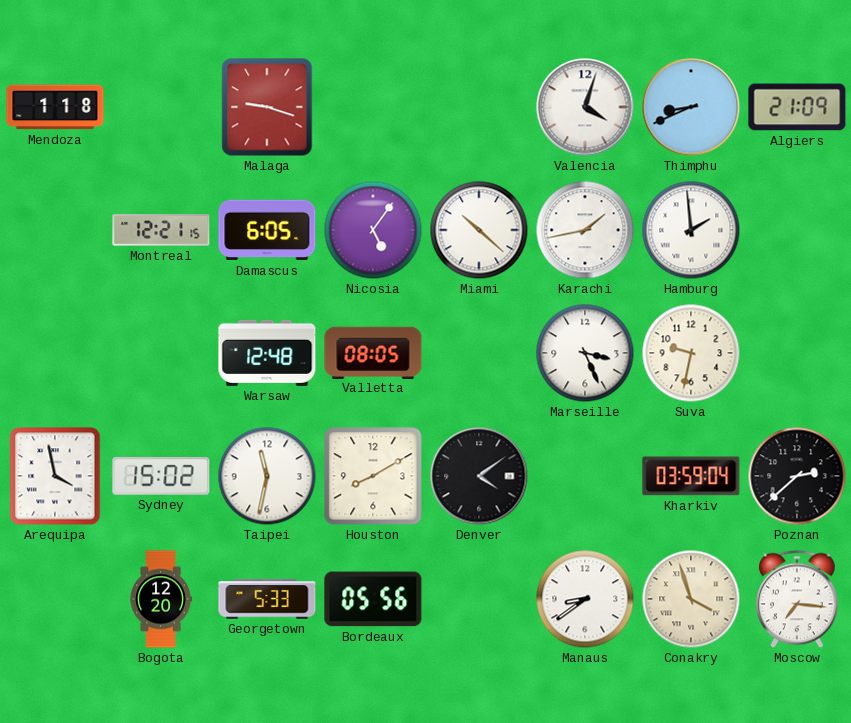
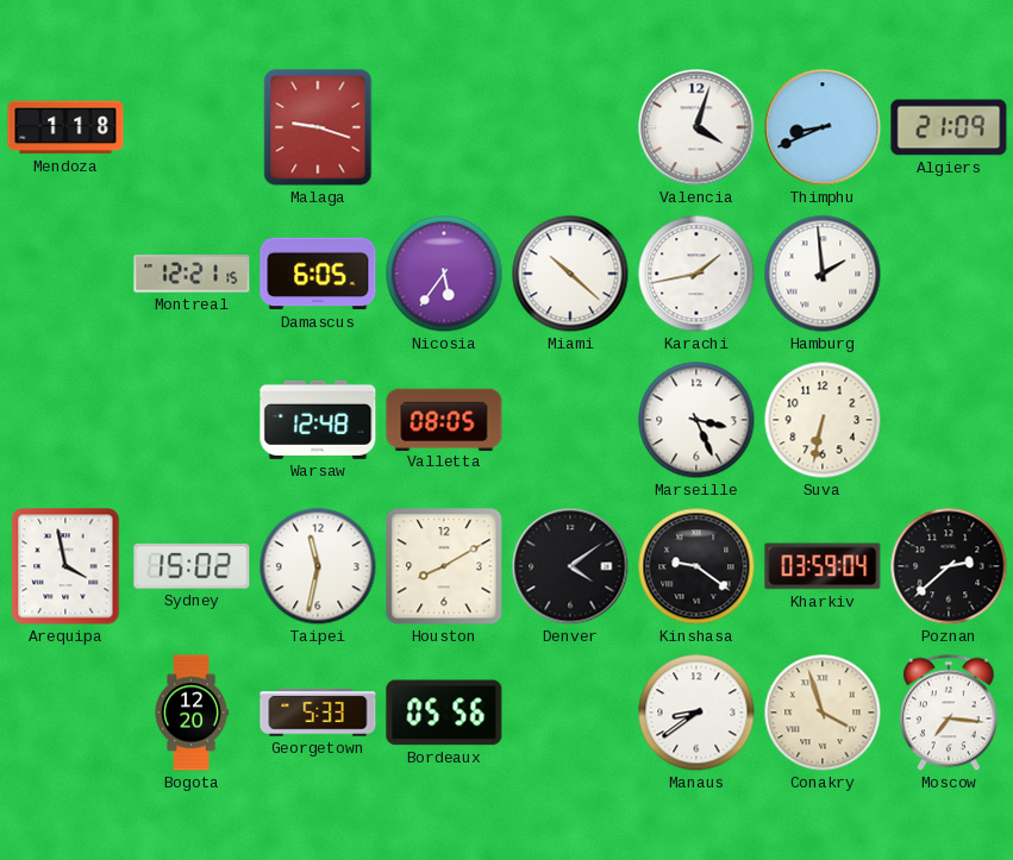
Nicosia: 5:06 -> 5:36
Suva: 9:32 -> 6:32
Kinshasa: none -> 9:21
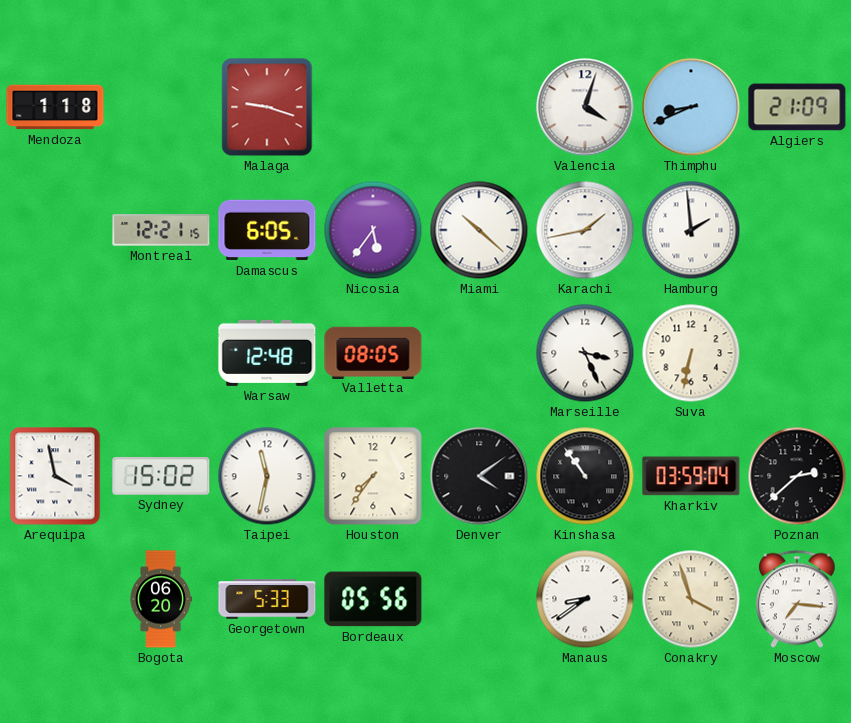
Houston: 8:10 -> 7:36
Kinshasa: 9:21 -> 10:54
Bogota: 12:20 -> 06:20
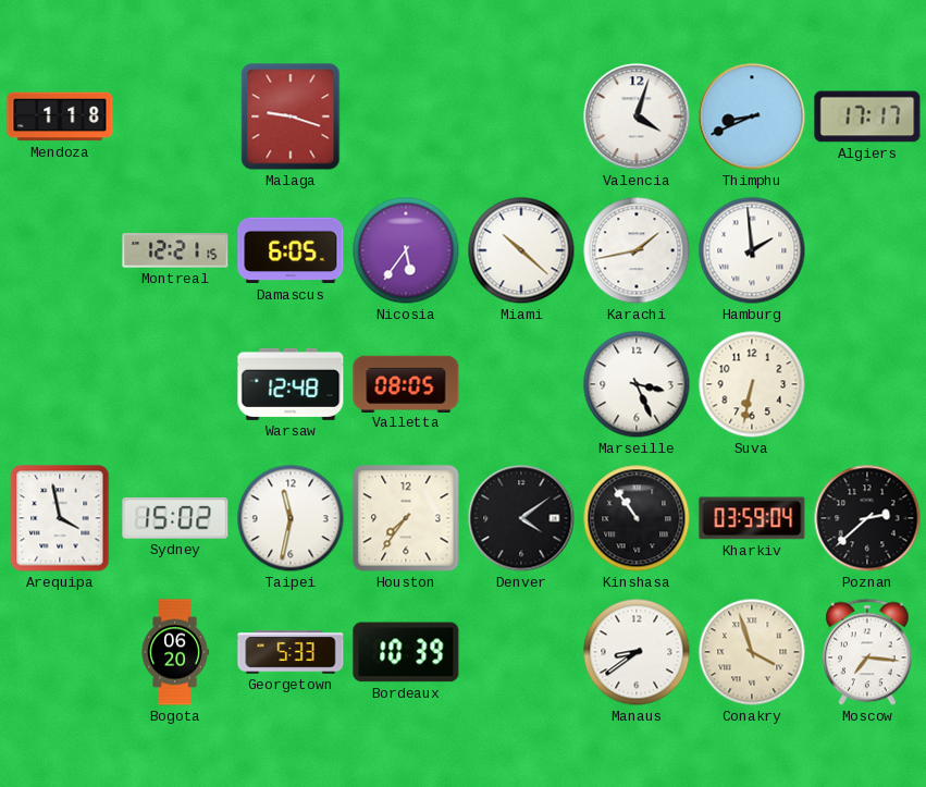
Algiers: 21:09 -> 17:17
Bordeaux: 05:56 -> 10:39
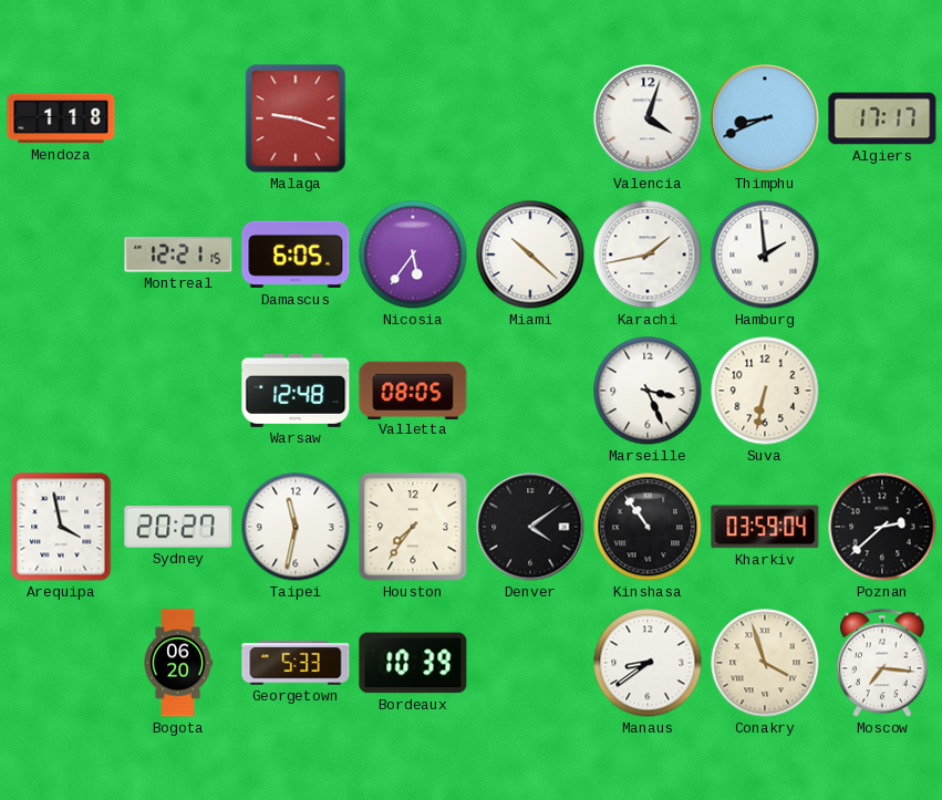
Sydney: 15:02 -> 20:27
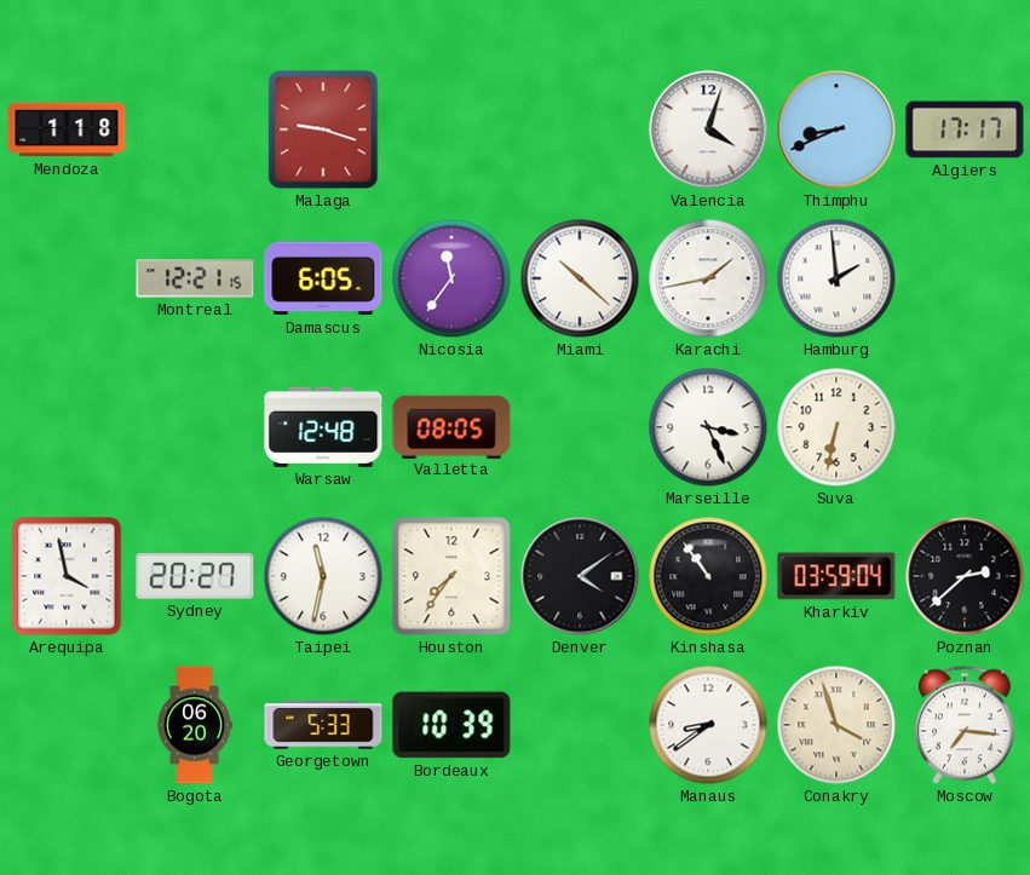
Nicosia: 5:36 -> 11:36
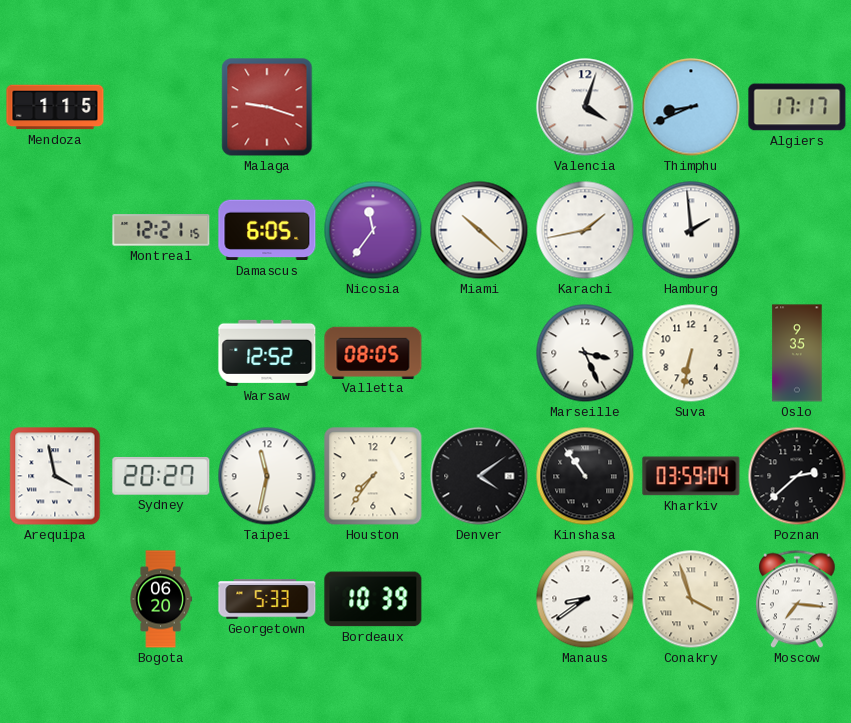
Mendoza: 1:18 -> 1:15
Warsaw: 12:48 -> 12:52
Oslo: none -> 9:35
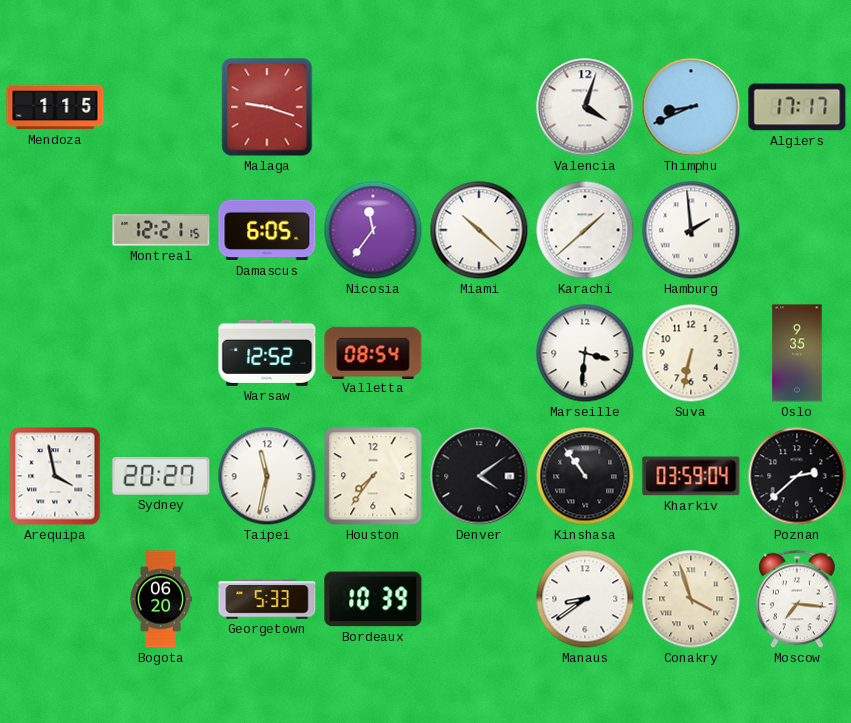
Karachi: 1:43 -> 1:38
Valletta: 08:05 -> 08:54
Marseille: 3:26 -> 3:31
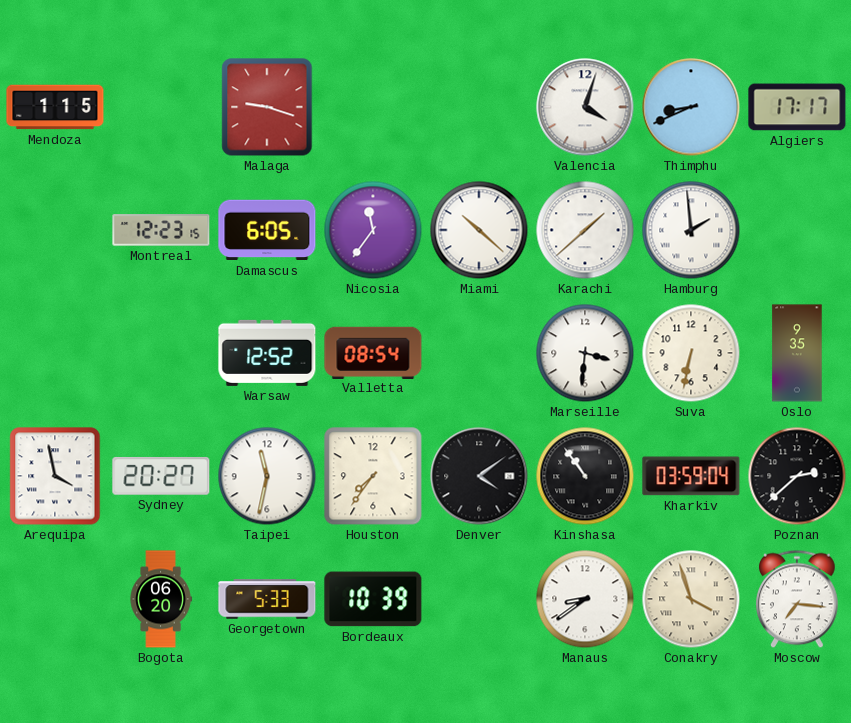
Montreal: 12:21 -> 12:23
